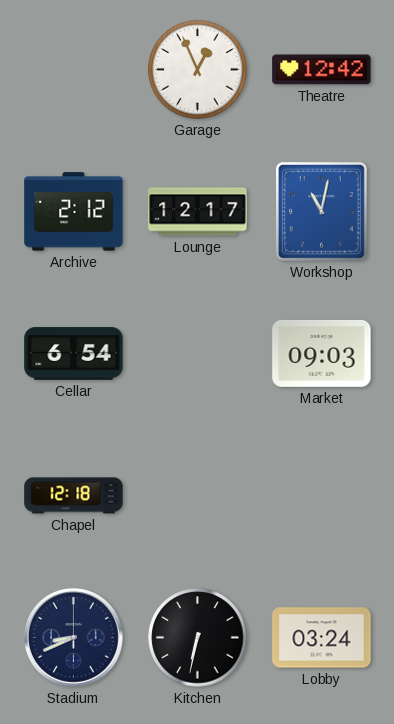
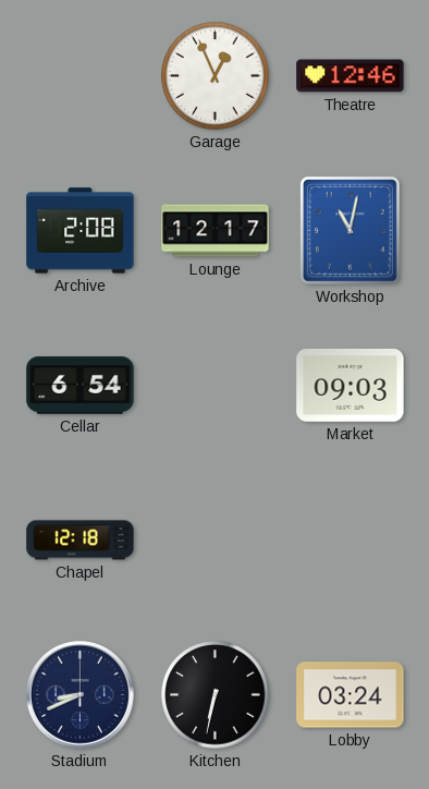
Theatre: 12:42 -> 12:46
Archive: 2:12 -> 2:08
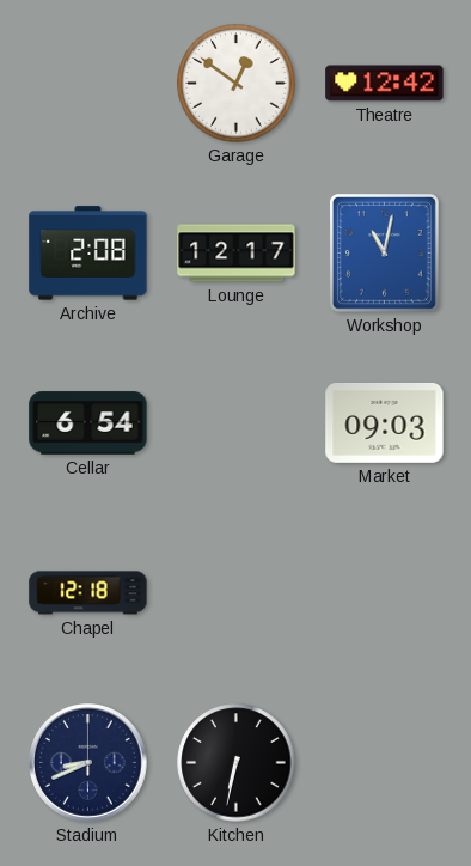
Garage: 12:56 -> 12:51
Theatre: 12:46 -> 12:42
Lobby: 03:24 -> none
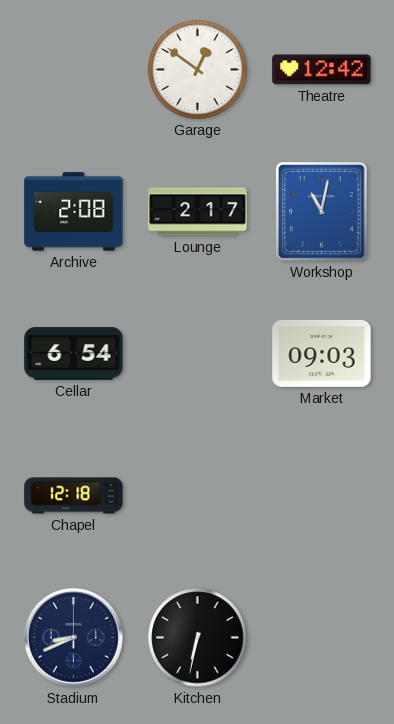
Lounge: 12:17 -> 2:17
